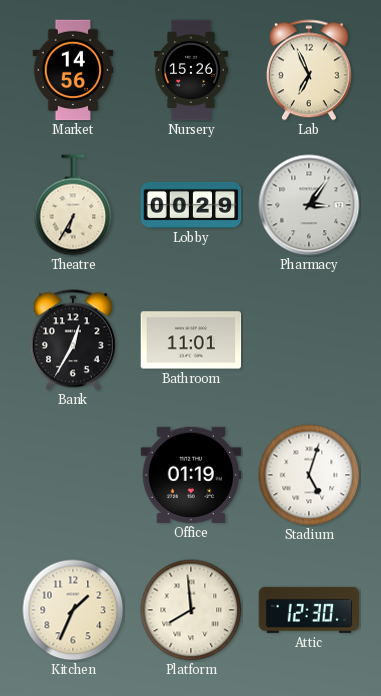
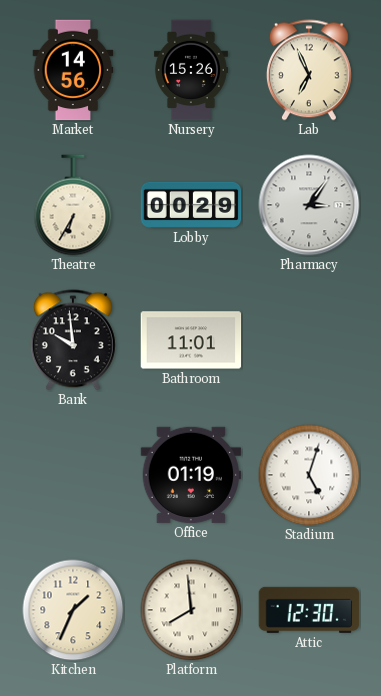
Bank: 12:35 -> 9:59
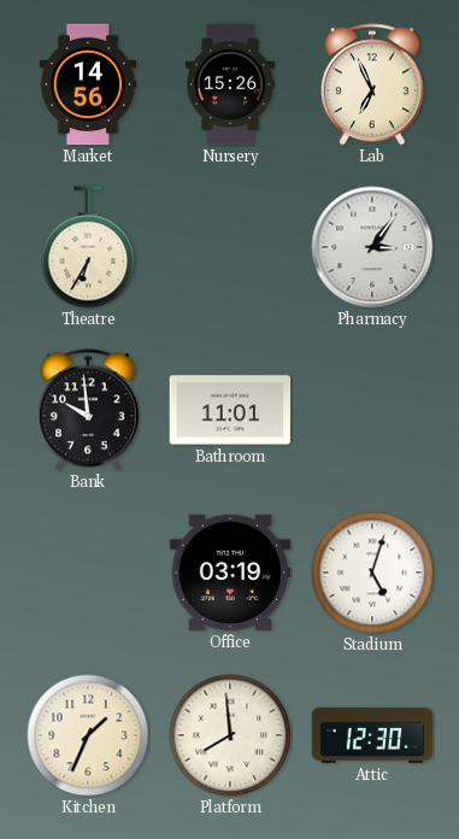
Lobby: 00:29 -> none
Office: 01:19 -> 03:19
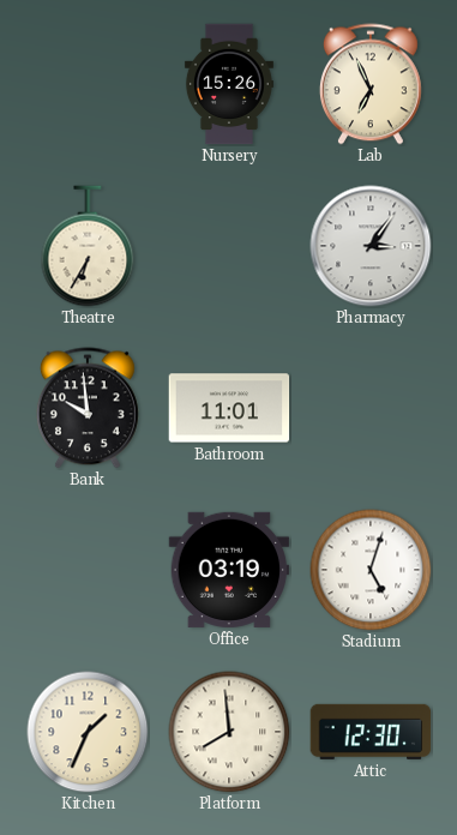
Market: 14:56 -> none
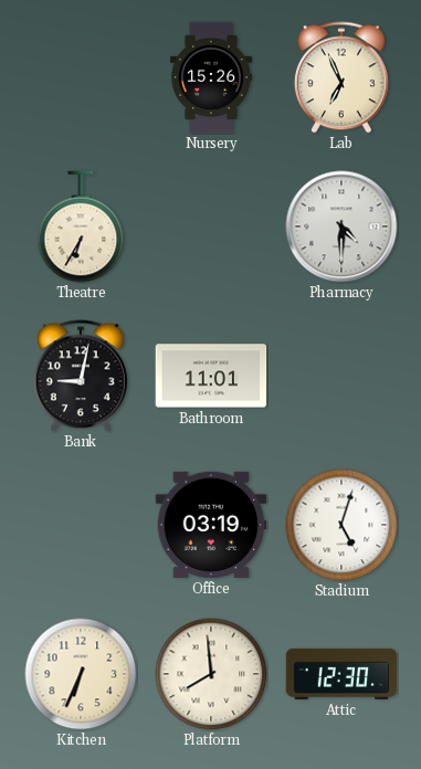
Pharmacy: 3:06 -> 4:30
Bank: 9:59 -> 9:02
Kitchen: 1:34 -> 6:34
